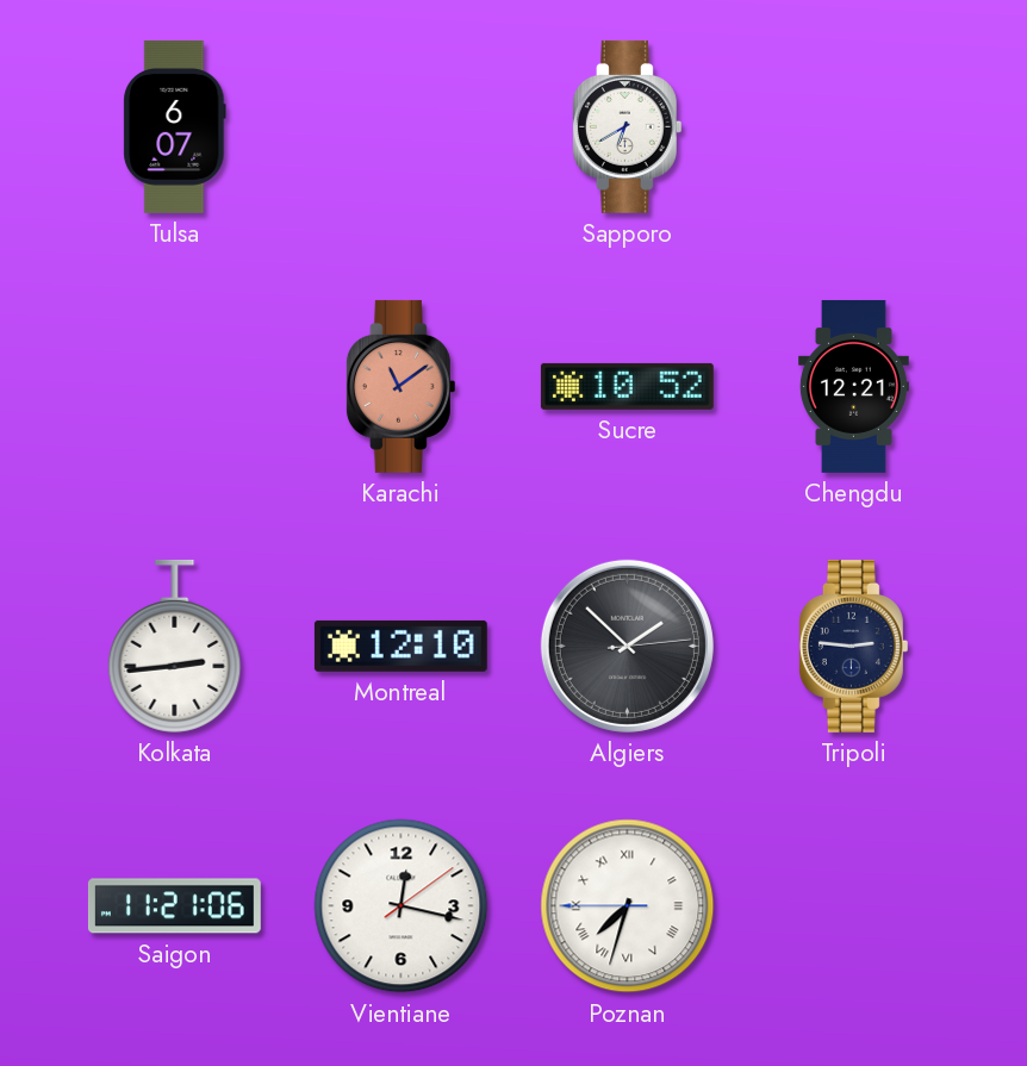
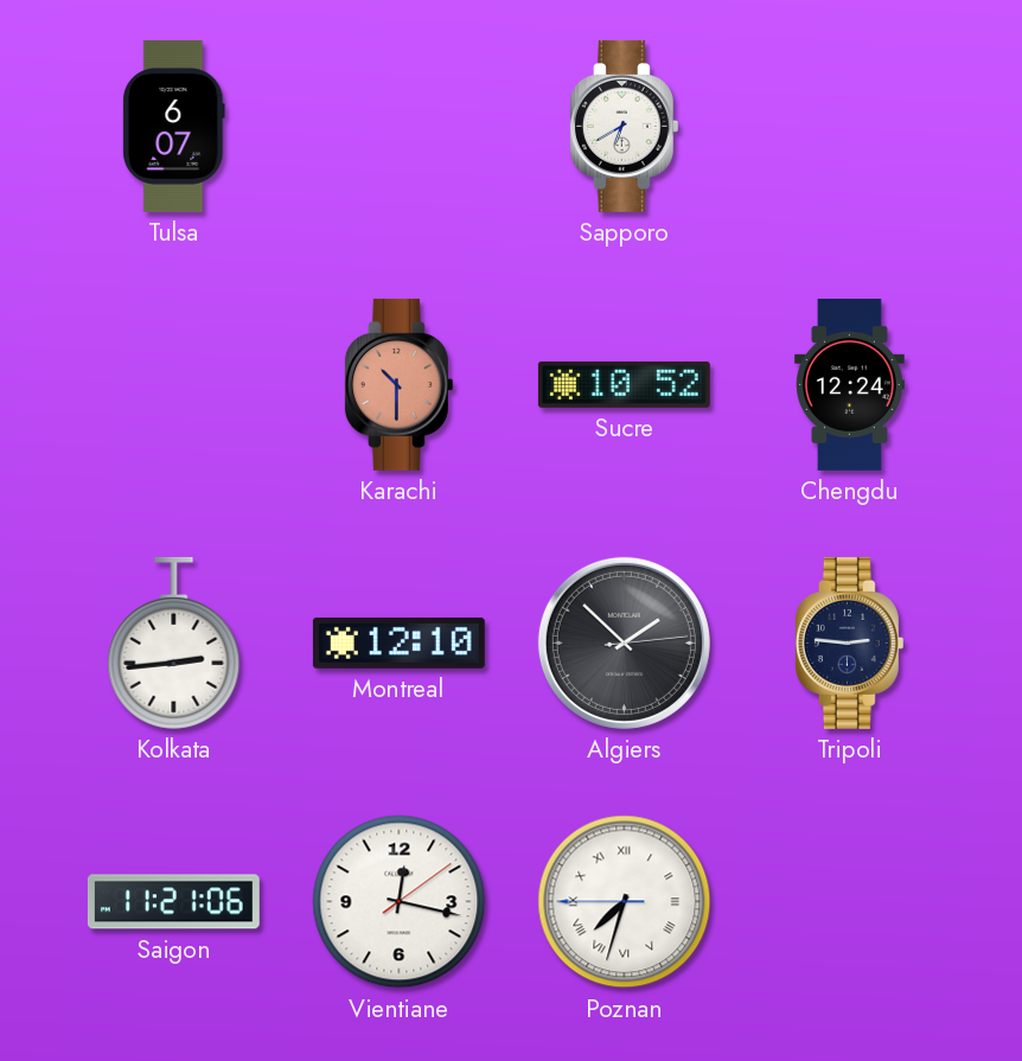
Karachi: 11:09 -> 10:30
Chengdu: 12:21 -> 12:24
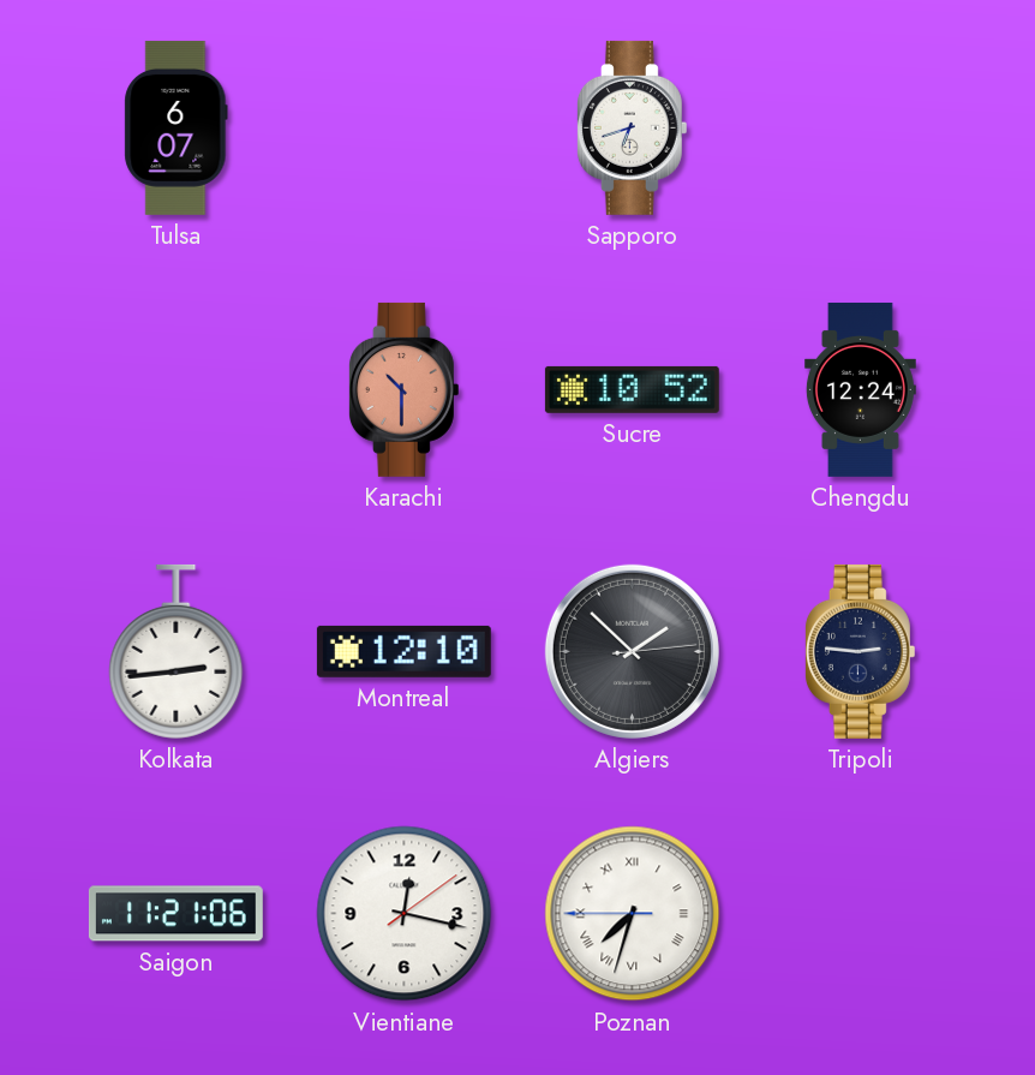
Sapporo: 6:40 -> 6:42
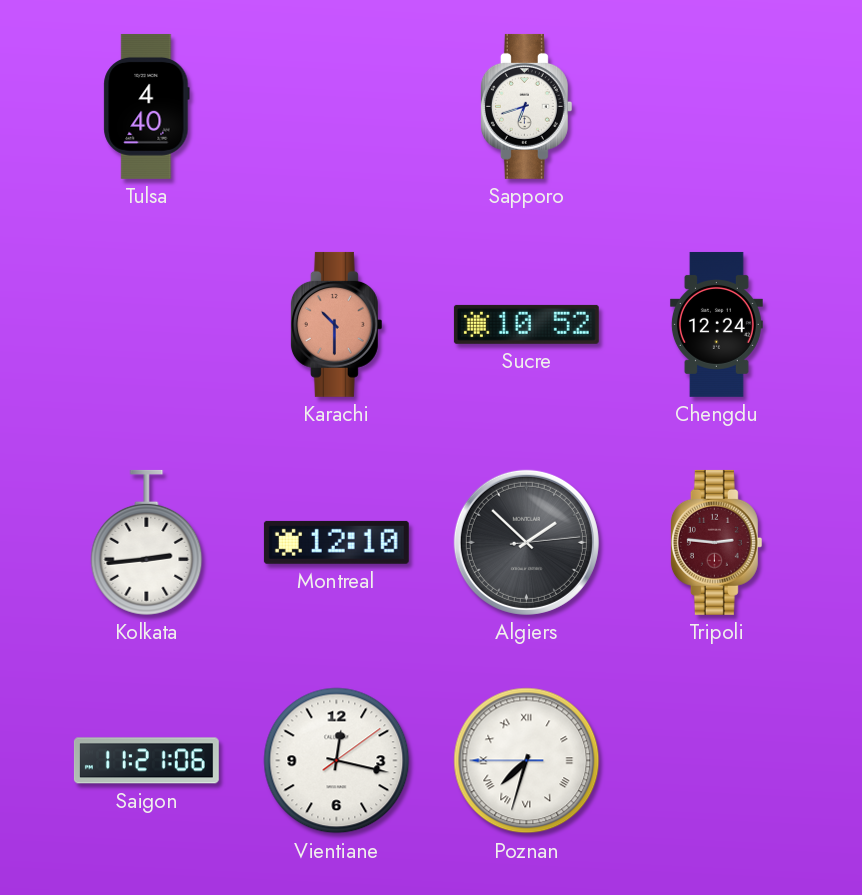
Tulsa: 6:07 -> 4:40
Tripoli dial: navy -> burgundy
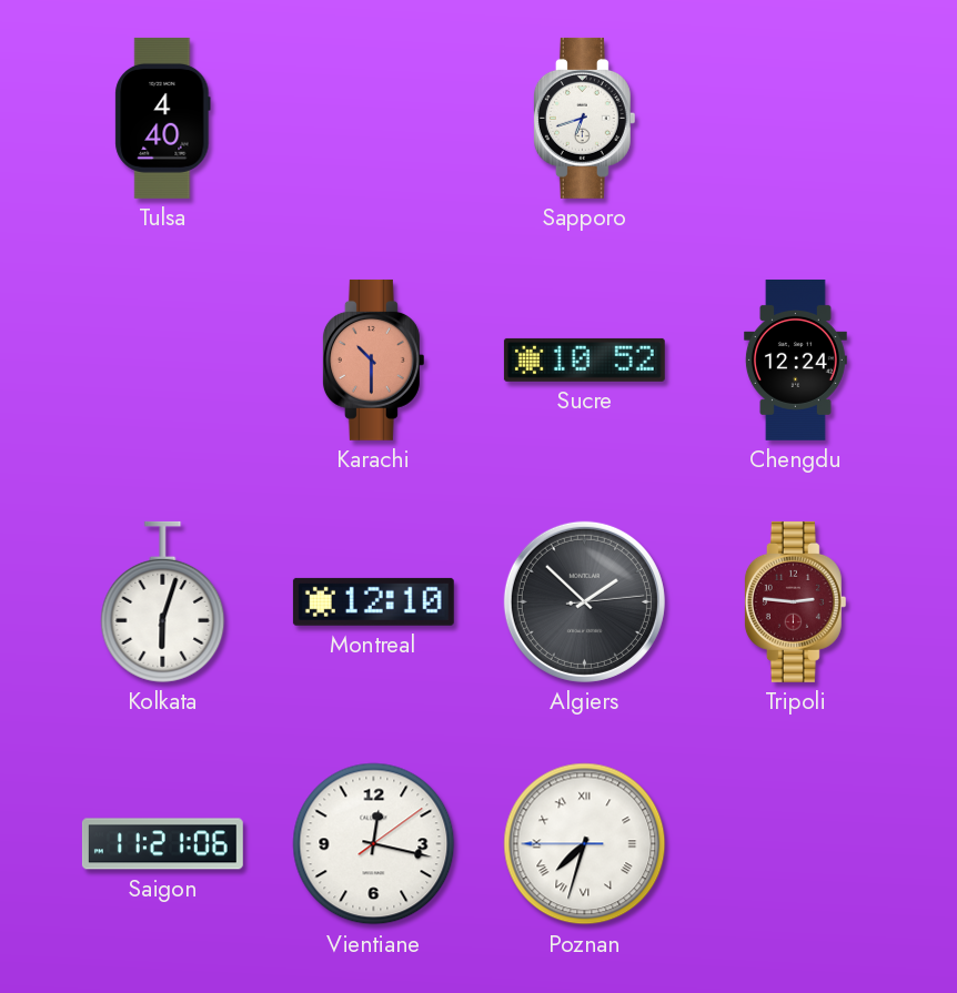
Kolkata: 2:44 -> 6:03
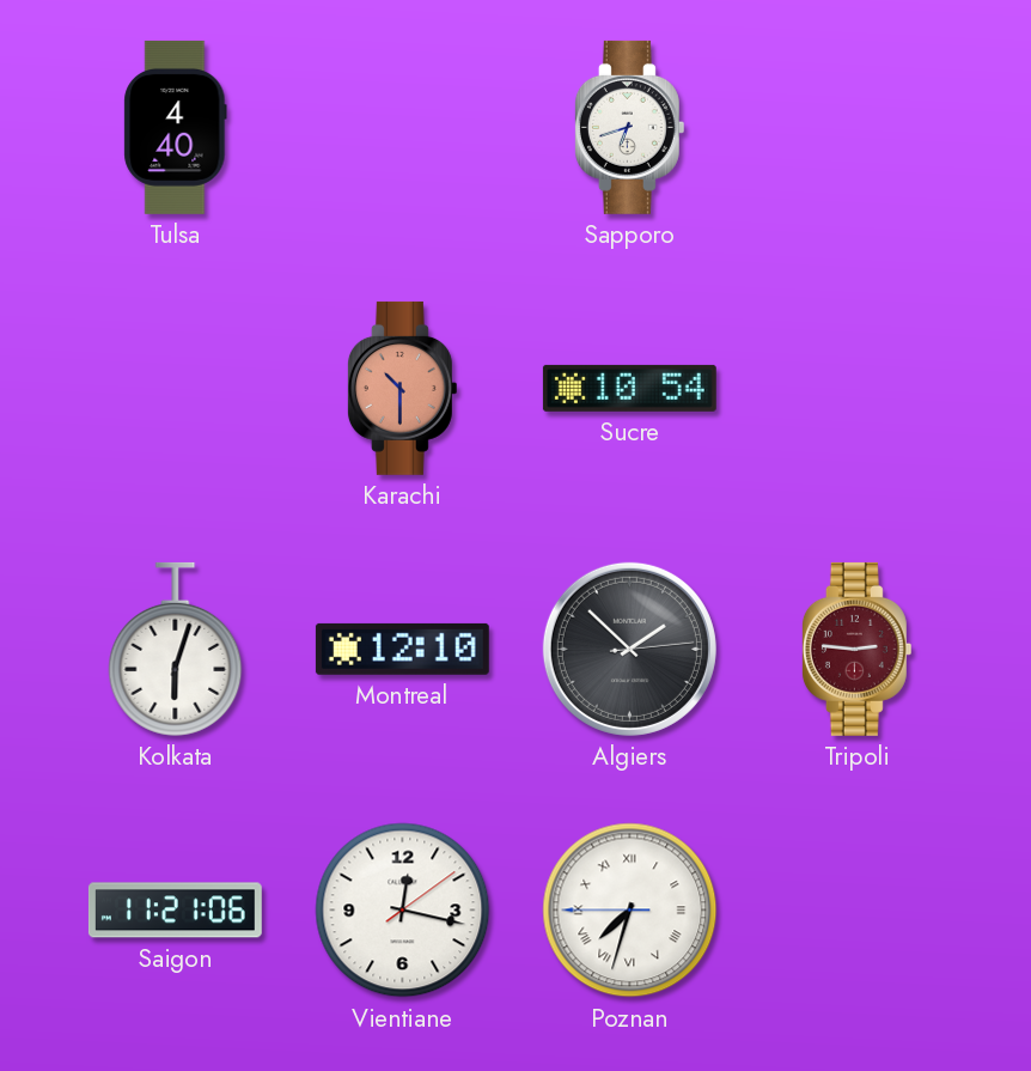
Sucre: 10:52 -> 10:54
Chengdu: 12:24 -> none
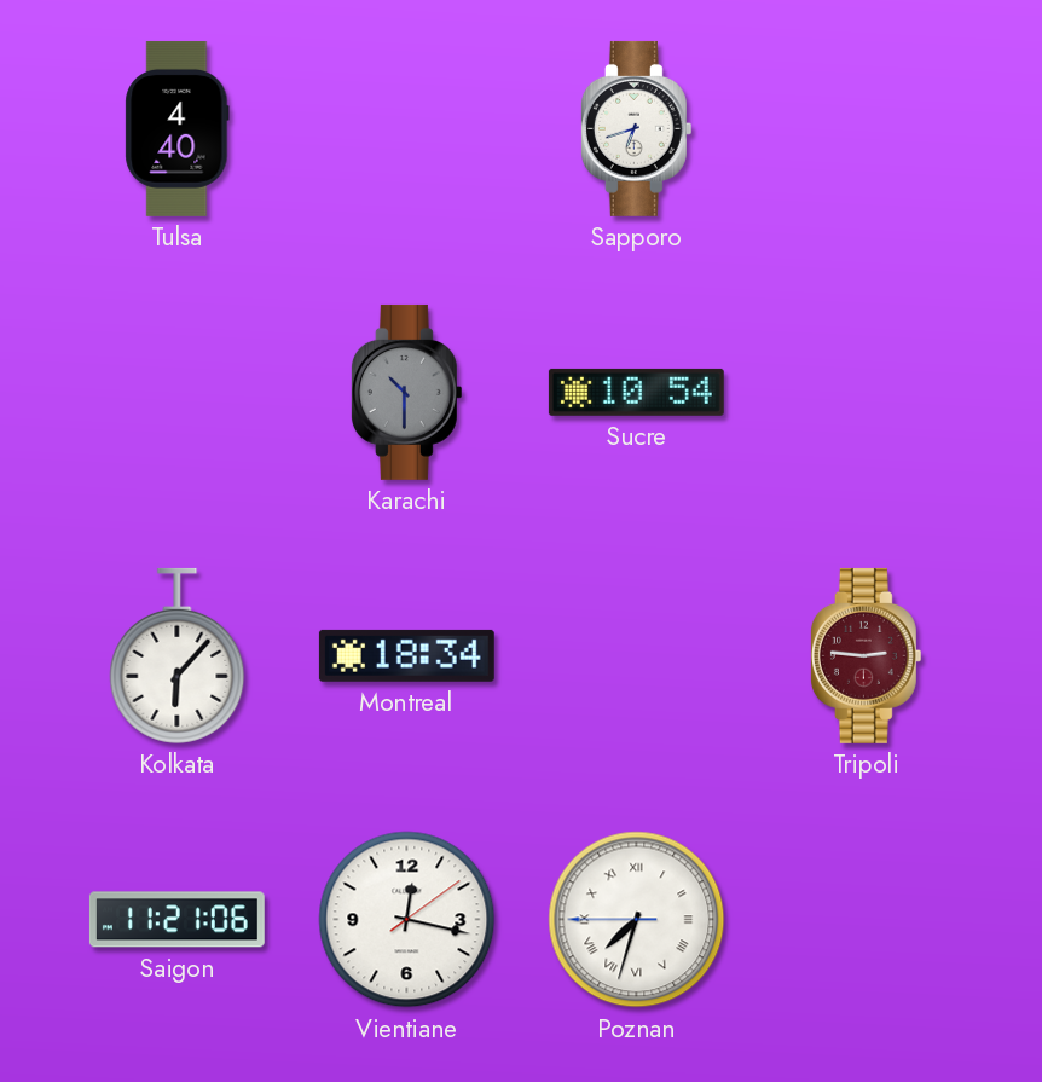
Karachi dial: salmon -> grey
Kolkata: 6:03 -> 6:07
Montreal: 12:10 -> 18:34
Algiers: 1:52 -> none
